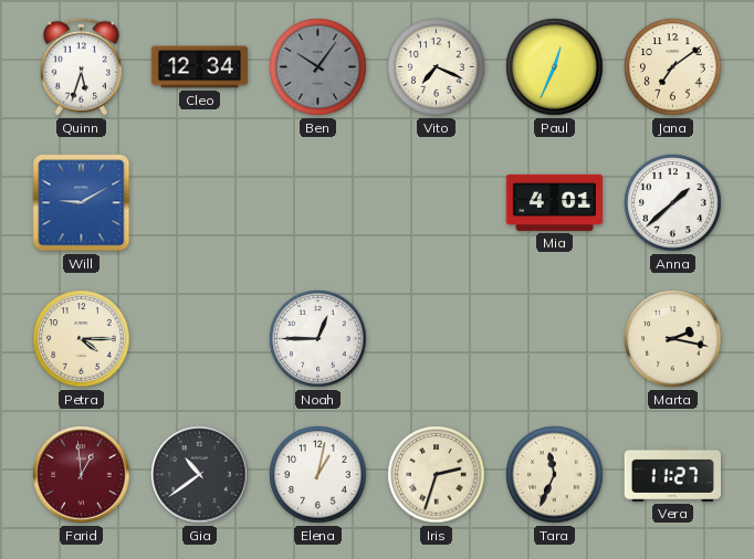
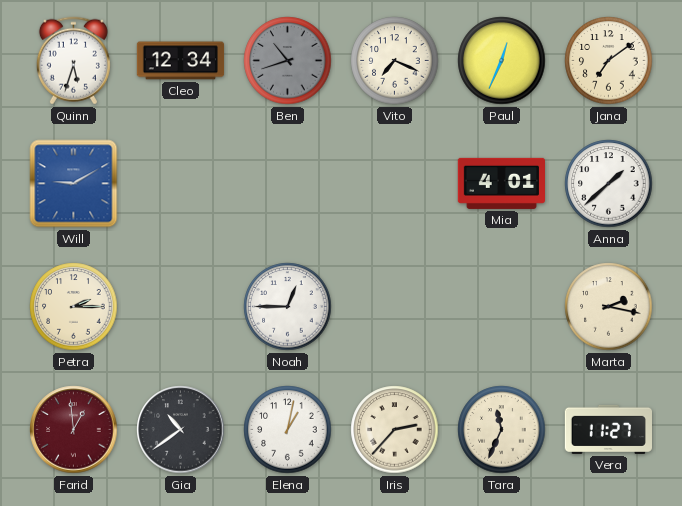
Ben: 10:06 -> 10:42
Petra: 4:15 -> 2:15
Iris: 2:33 -> 2:37
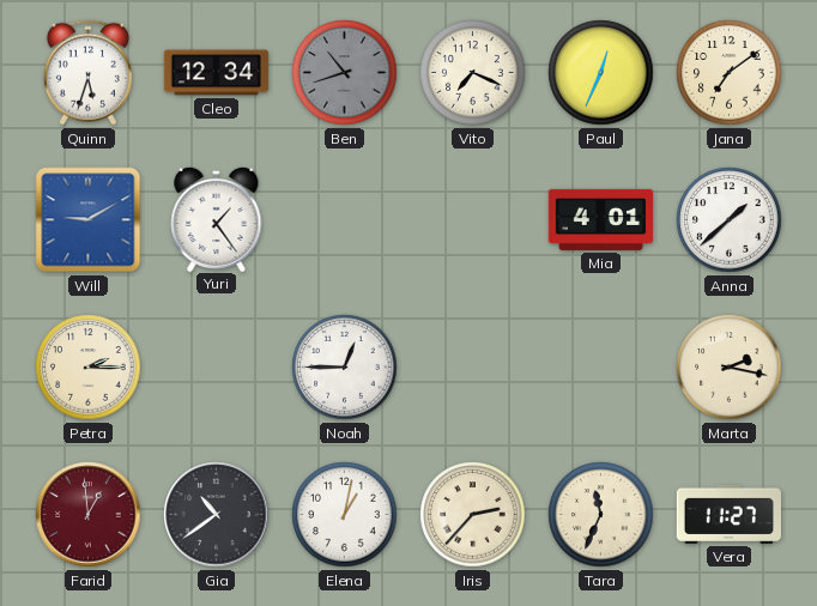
Yuri: none -> 1:24
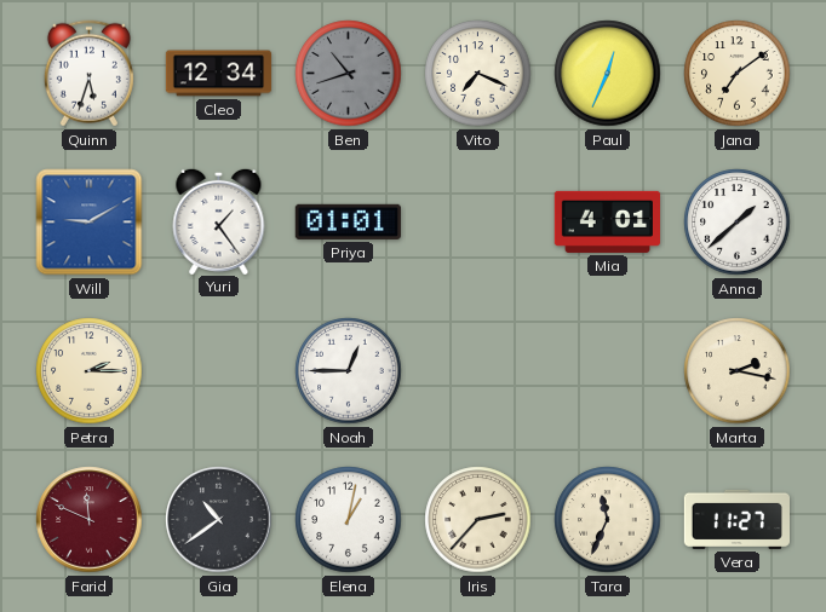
Priya: none -> 01:01
Farid: 12:59 -> 11:49
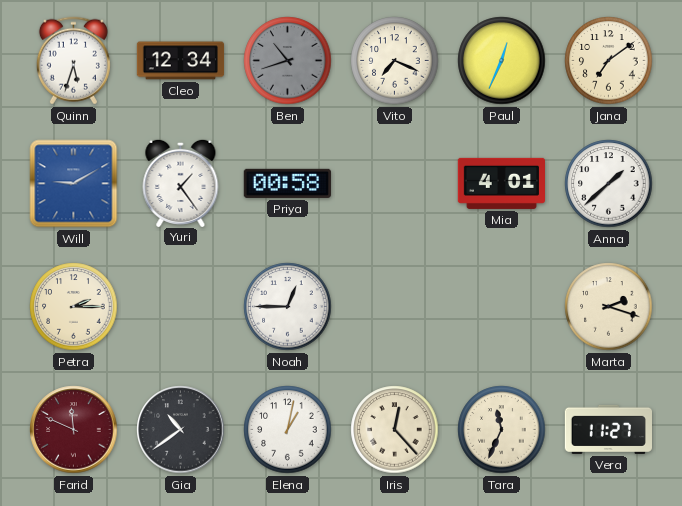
Priya: 01:01 -> 00:58
Marta: 2:17 -> 2:18
Iris: 2:37 -> 12:23
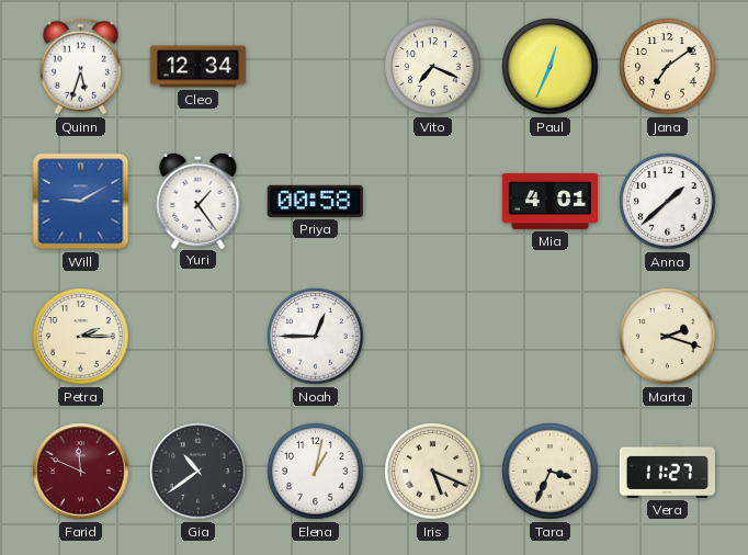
Ben: 10:42 -> none
Iris: 12:23 -> 5:19
Tara: 11:34 -> 3:34
